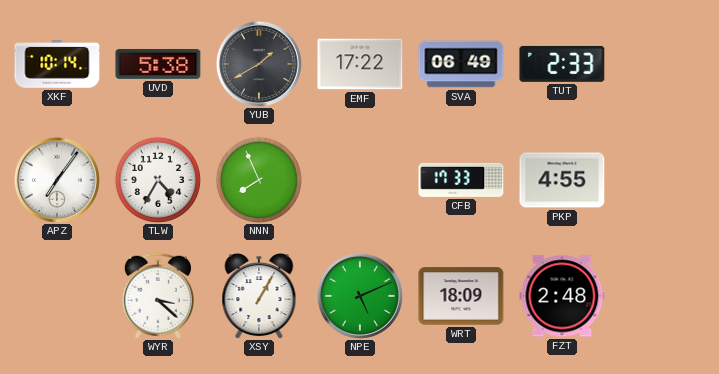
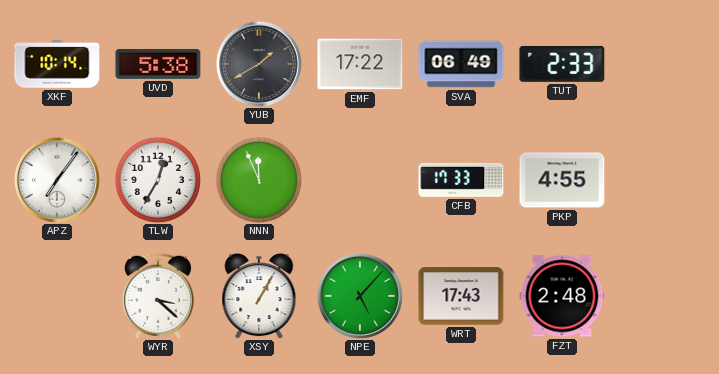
TLW: 4:35 -> 12:35
NNN: 7:56 -> 11:56
NPE: 5:11 -> 5:07
WRT: 18:09 -> 17:43
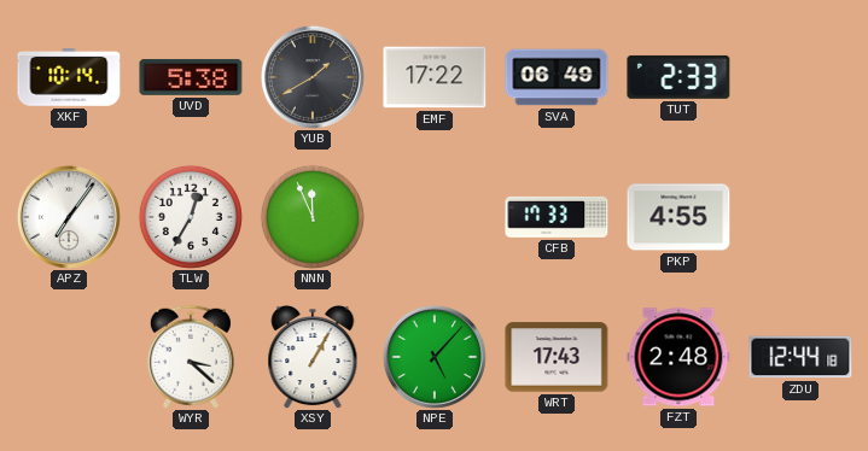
ZDU: none -> 12:44
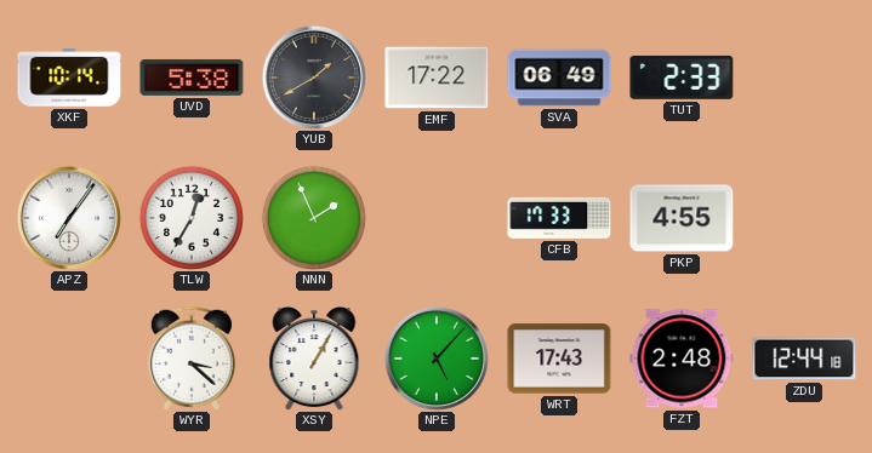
NNN: 11:56 -> 1:56
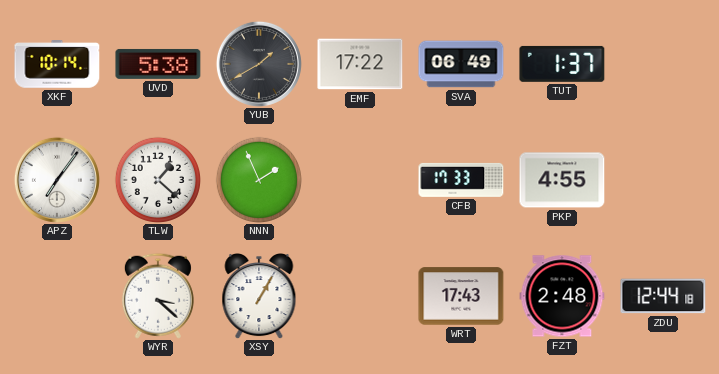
TUT: 2:33 -> 1:37
TLW: 12:35 -> 1:22
NPE: 5:07 -> none
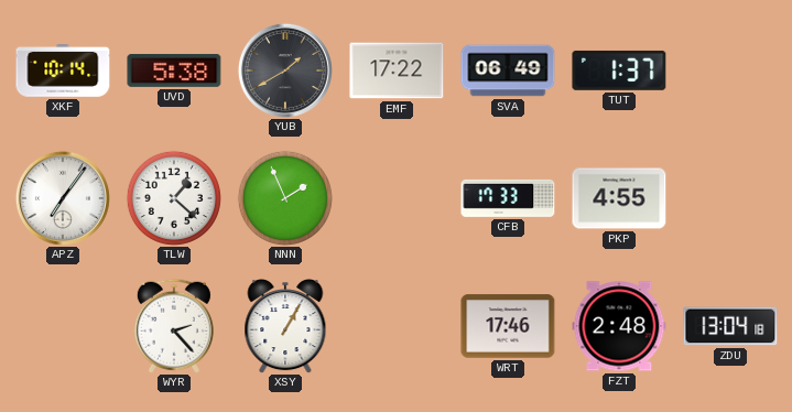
WYR: 3:22 -> 2:23
WRT: 17:43 -> 17:46
ZDU: 12:44 -> 13:04
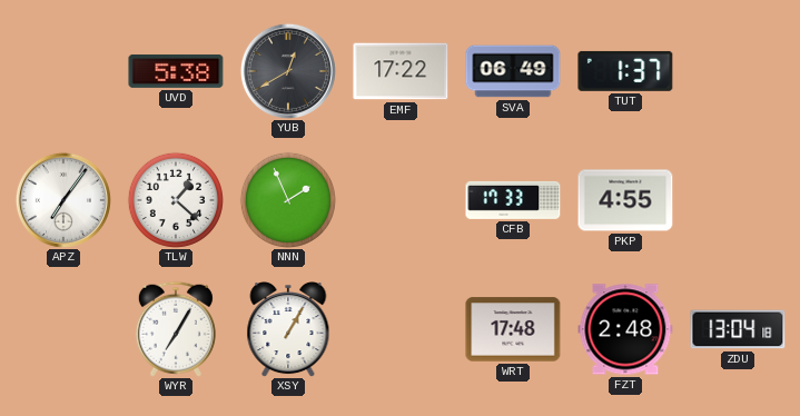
XKF: 10:14 -> none
YUB: 1:40 -> 12:40
WYR: 2:23 -> 7:05
WRT: 17:46 -> 17:48
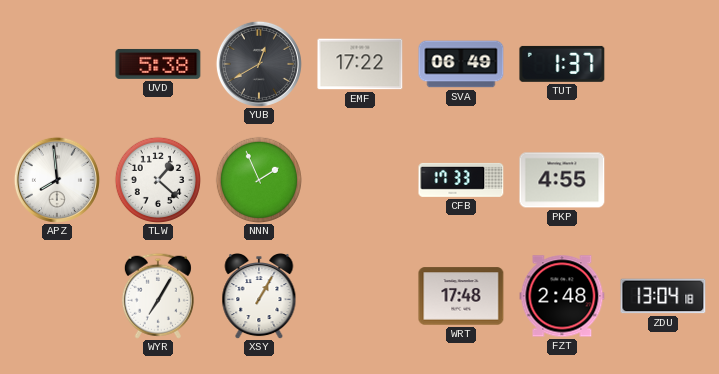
APZ: 7:06 -> 7:59
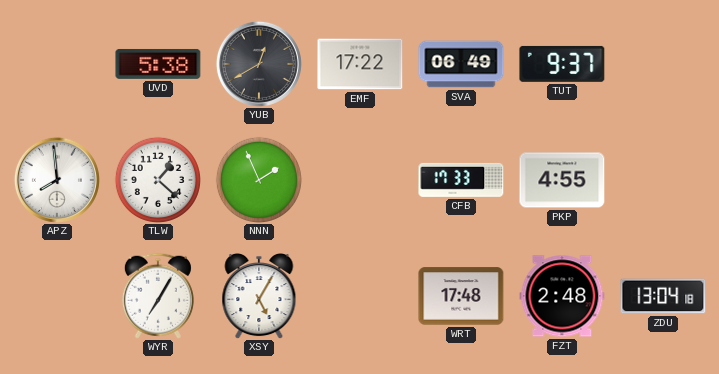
TUT: 1:37 -> 9:37
XSY: 1:05 -> 5:05
